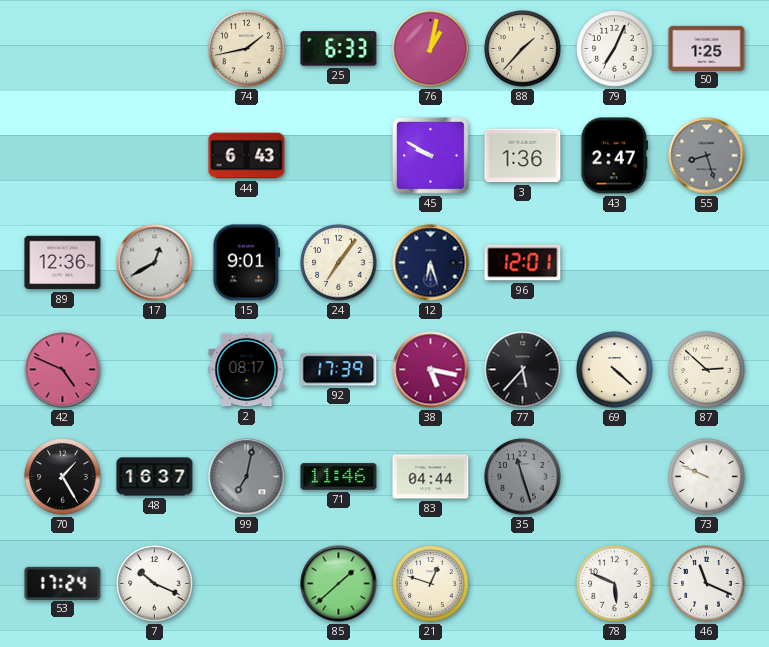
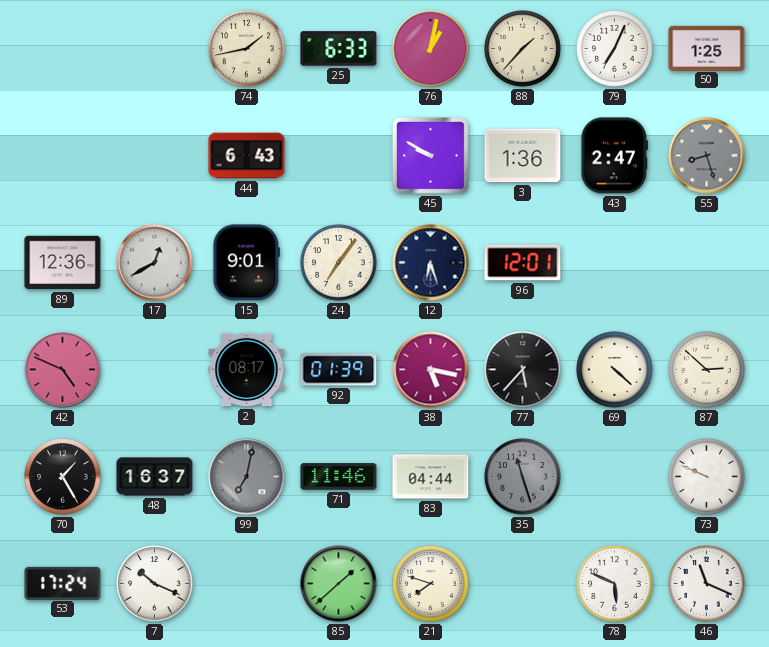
92: 17:39 -> 01:39
21: 12:48 -> 7:48
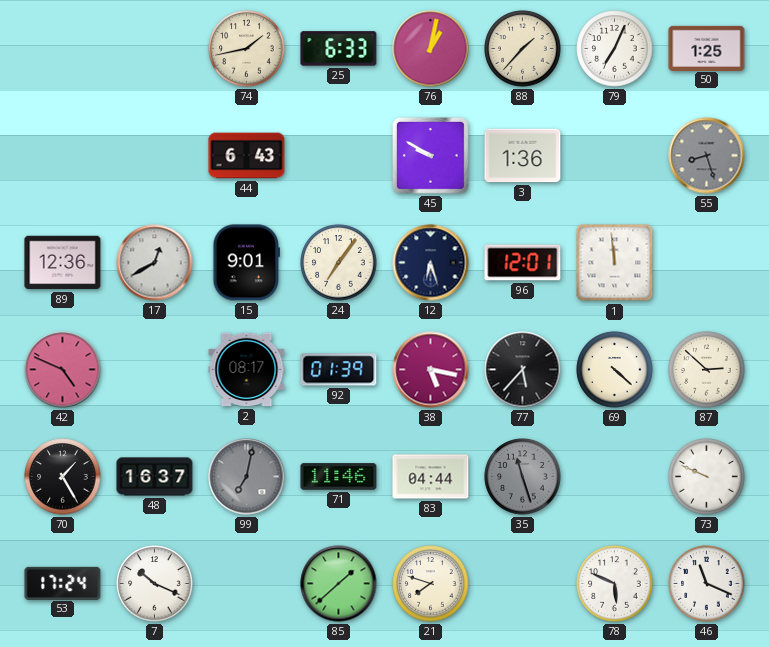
43: 2:47 -> none
1: none -> 11:59
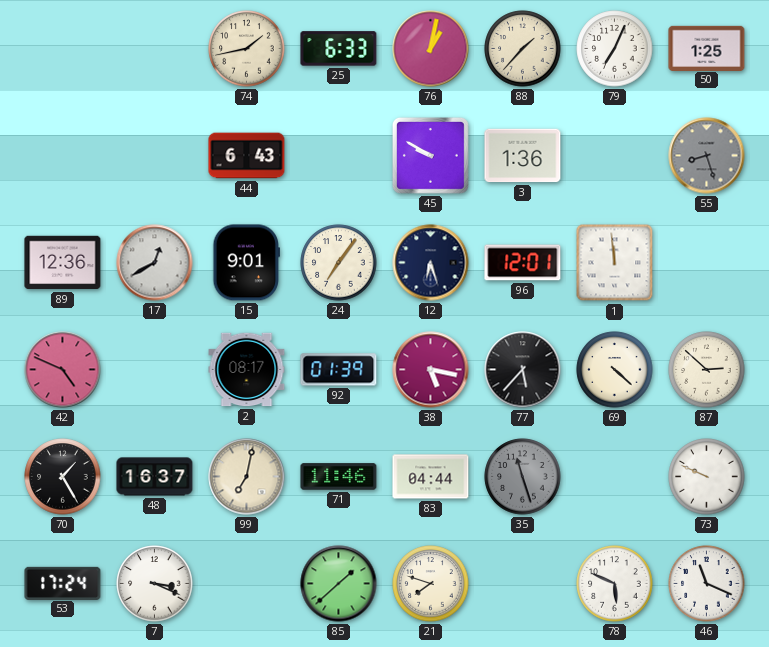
99 dial: grey -> cream
7: 10:19 -> 3:19
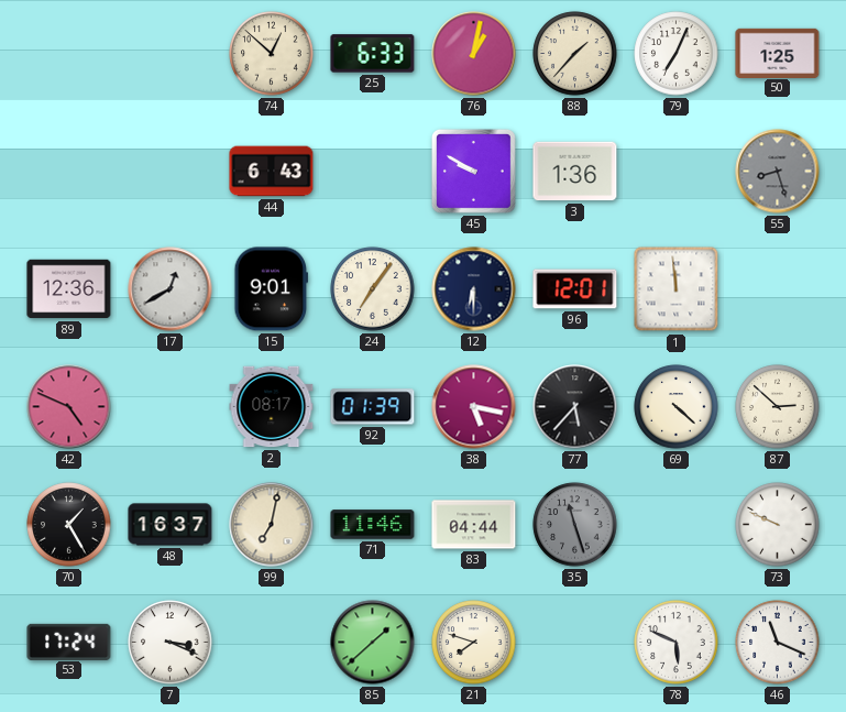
74: 1:43 -> 12:52
12: 6:27 -> 6:30
